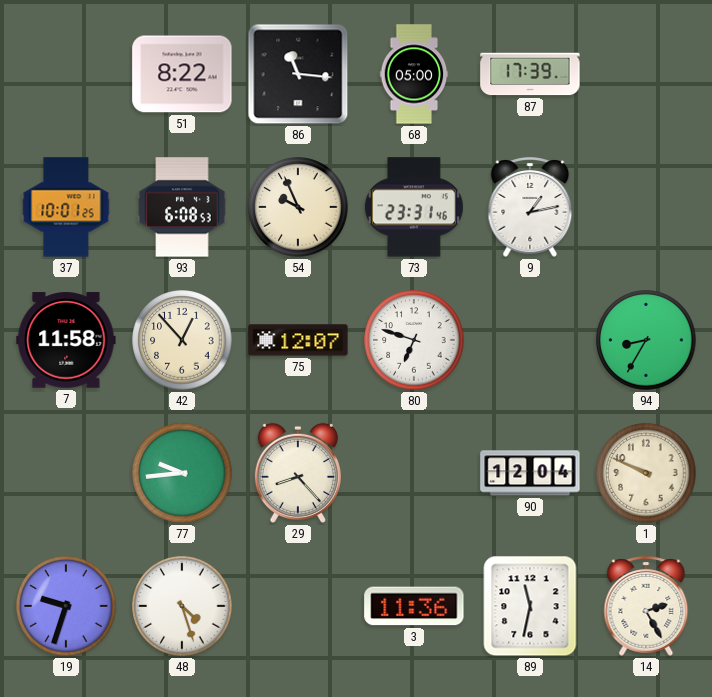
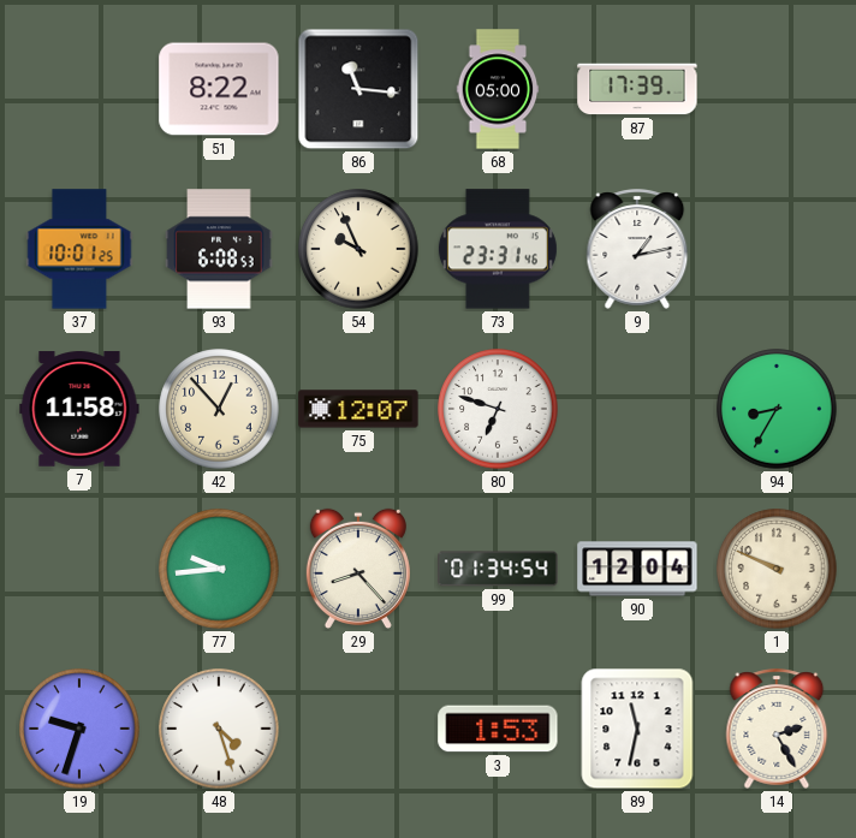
99: none -> 01:34
3: 11:36 -> 1:53
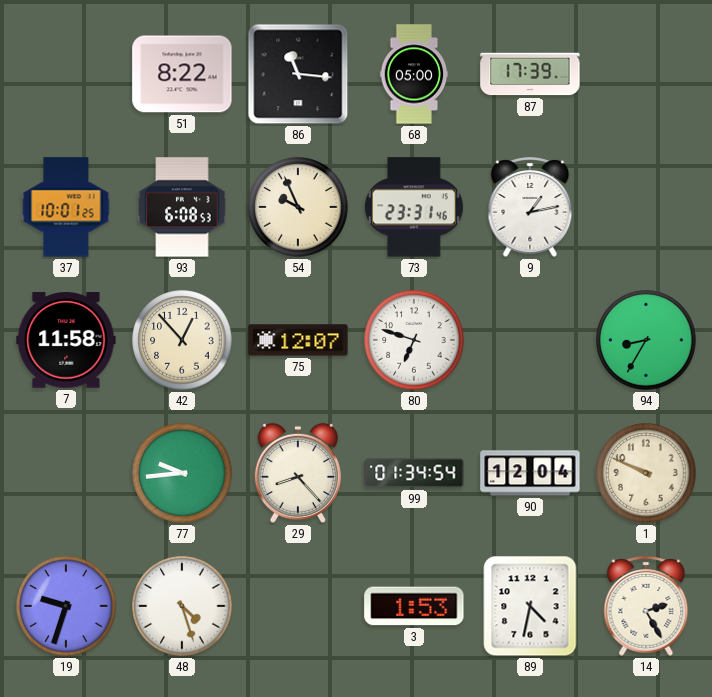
89: 11:32 -> 4:32
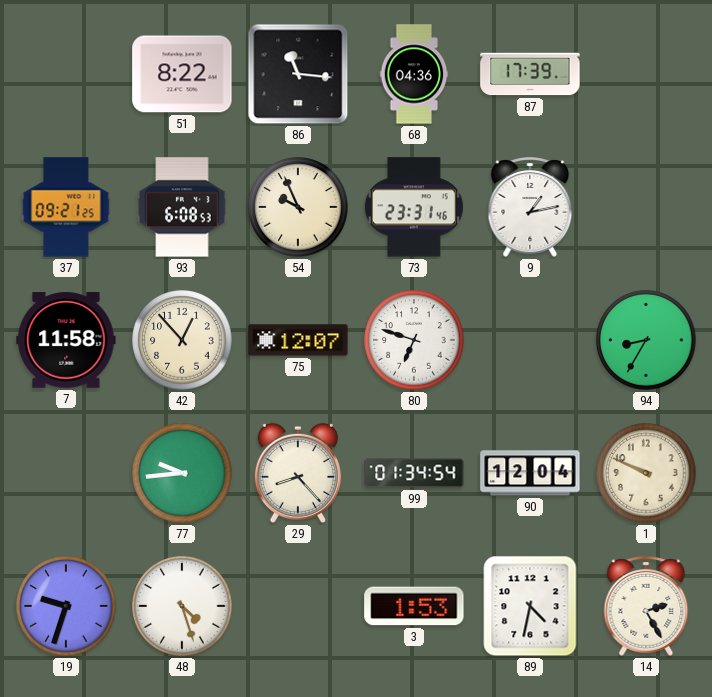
68: 05:00 -> 04:36
37: 10:01 -> 09:21
